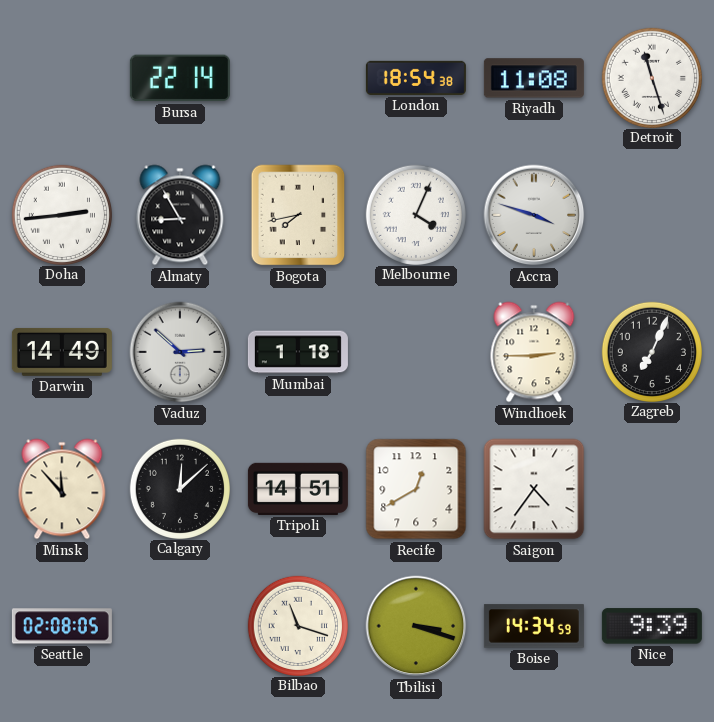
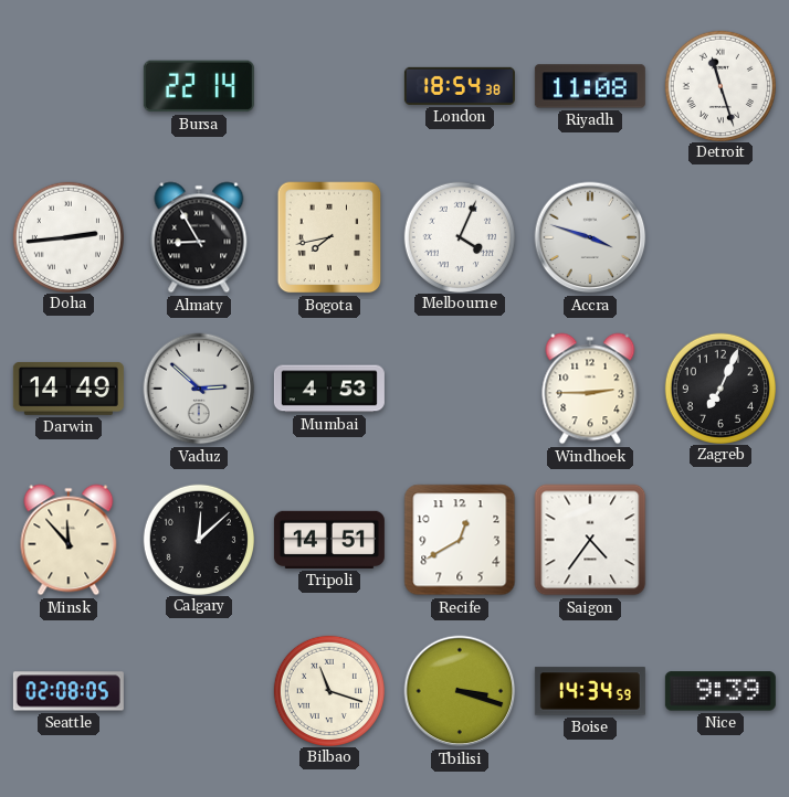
Mumbai: 1:18 -> 4:53
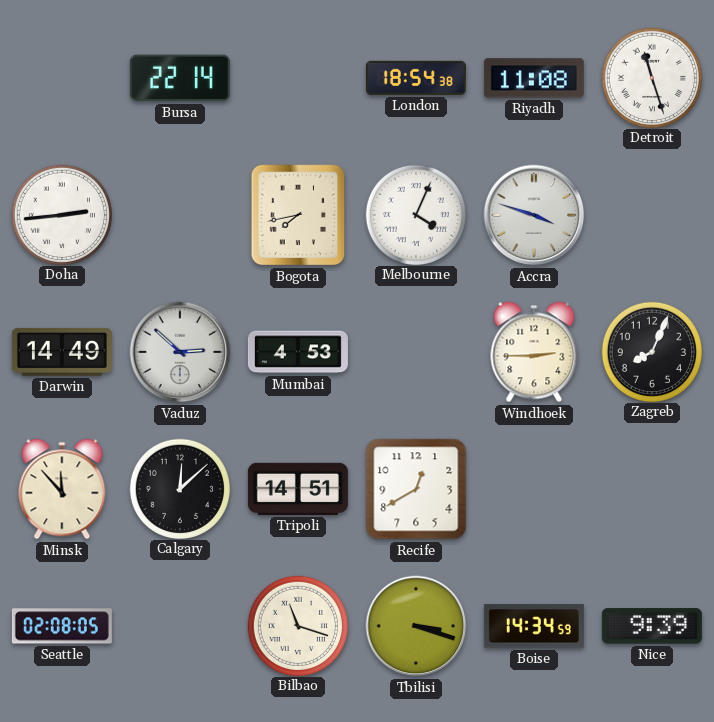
Almaty: 8:55 -> none
Zagreb: 7:04 -> 8:04
Saigon: 4:36 -> none
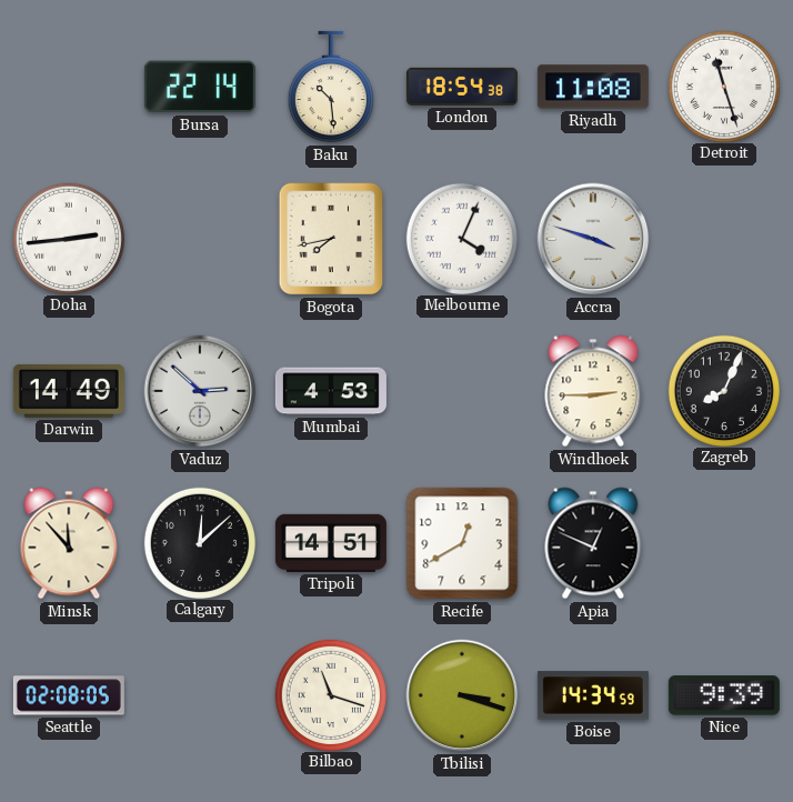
Baku: none -> 10:29
Apia: none -> 12:49
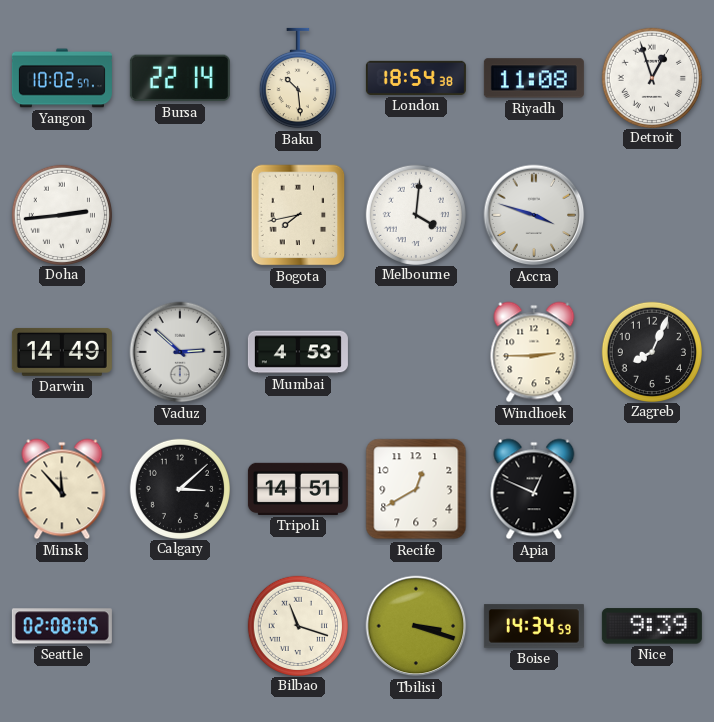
Yangon: none -> 10:02
Detroit: 11:27 -> 12:57
Melbourne: 4:04 -> 4:01
Calgary: 12:08 -> 3:08
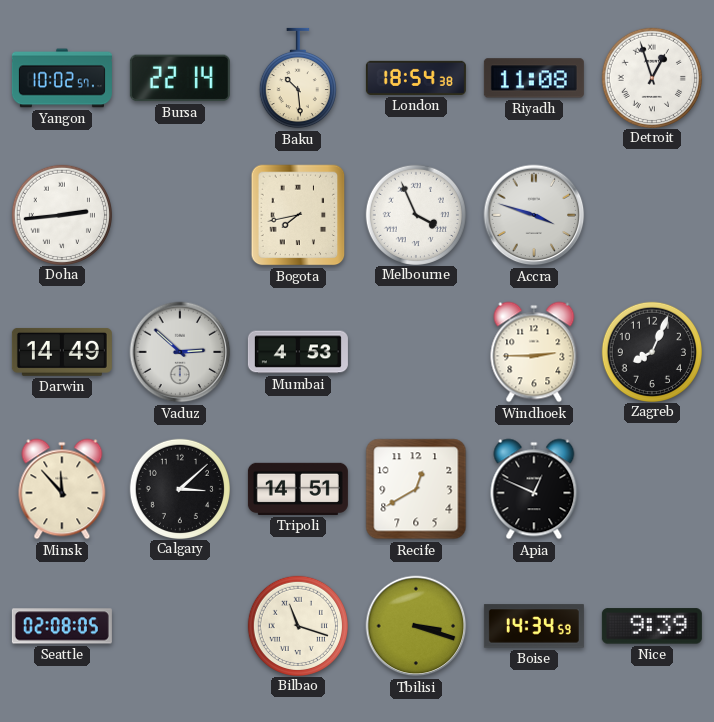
Melbourne: 4:01 -> 3:56
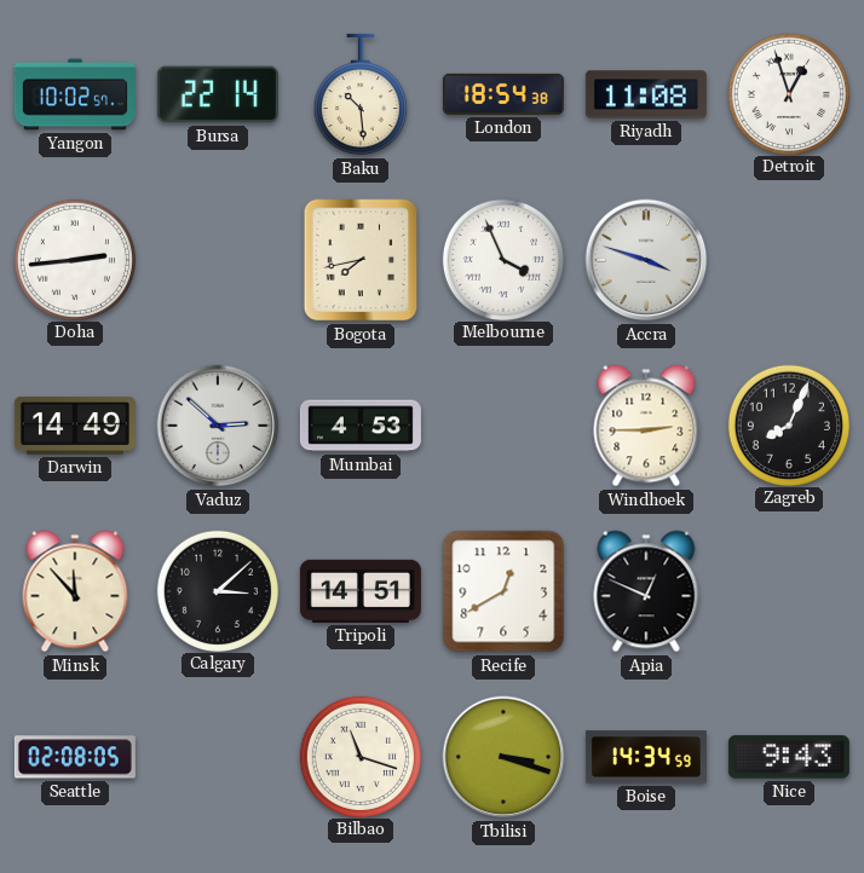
Nice: 9:39 -> 9:43
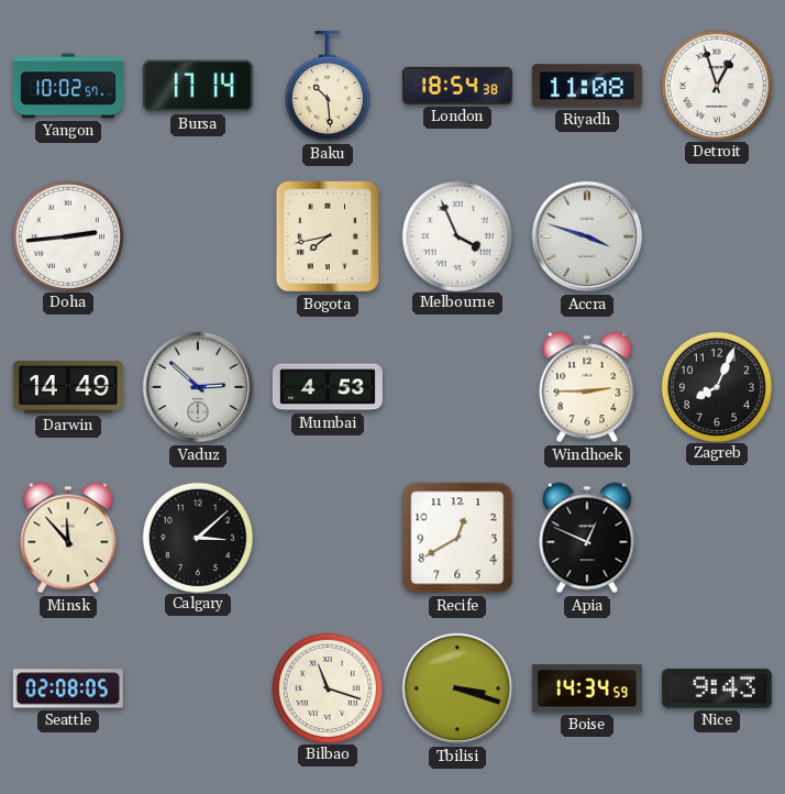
Bursa: 22:14 -> 17:14
Tripoli: 14:51 -> none
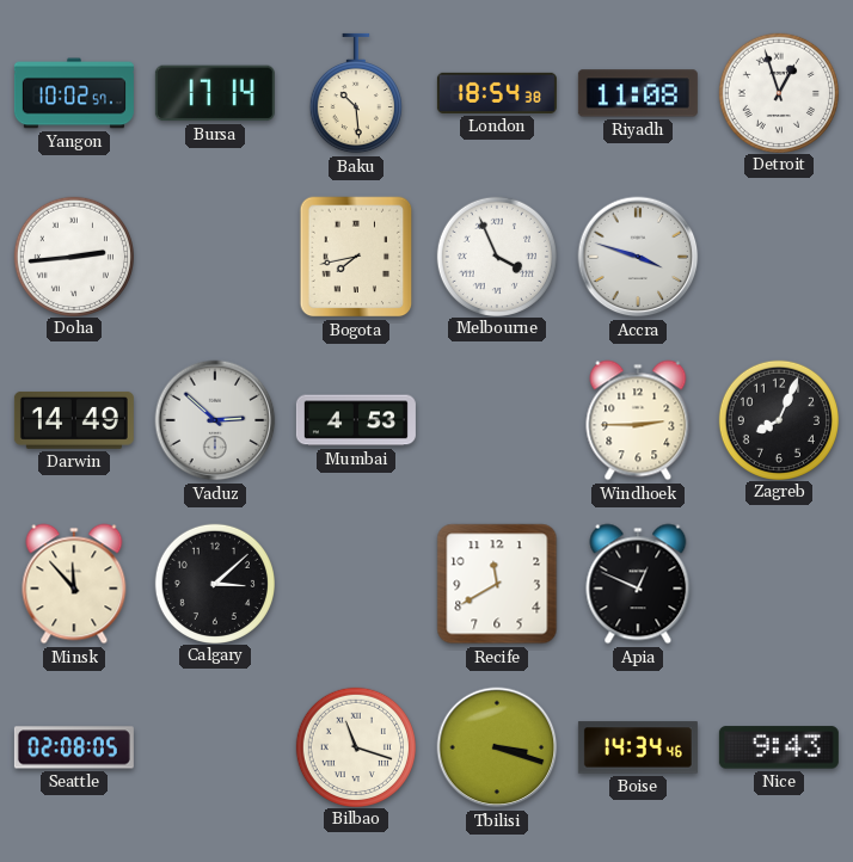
Recife: 12:40 -> 11:40
Boise: 14:34:59 -> 14:34:46
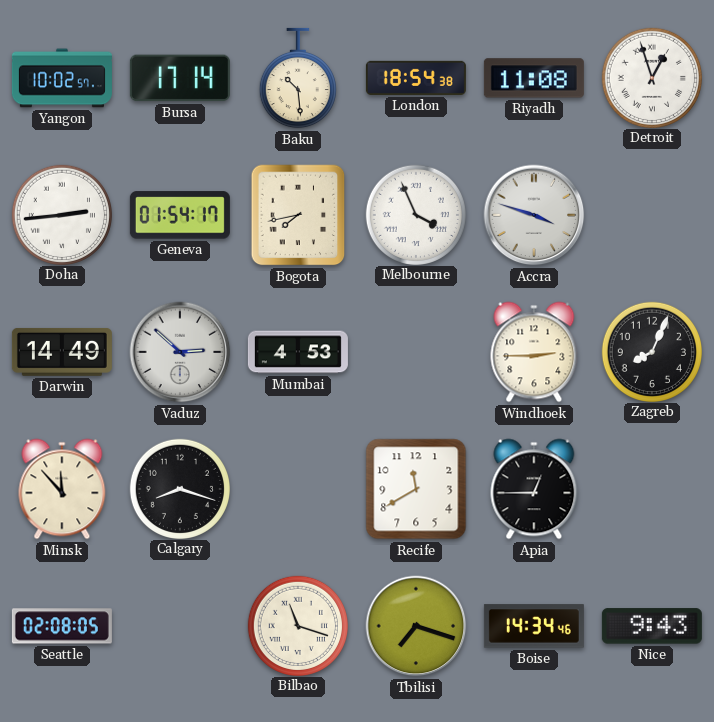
Geneva: none -> 01:54
Calgary: 3:08 -> 8:18
Apia: 12:49 -> 12:45
Tbilisi: 3:18 -> 7:18
